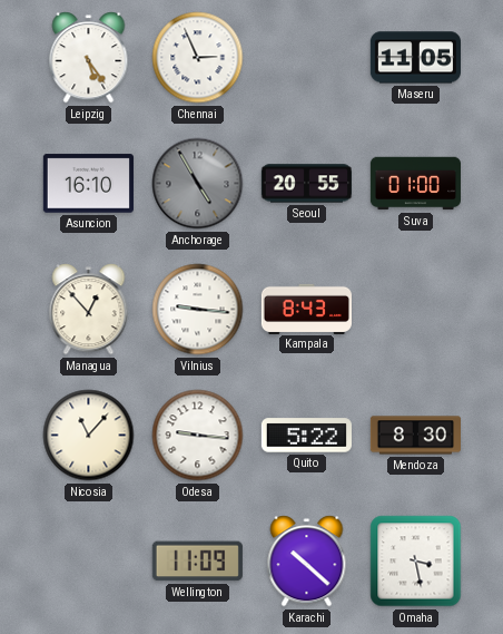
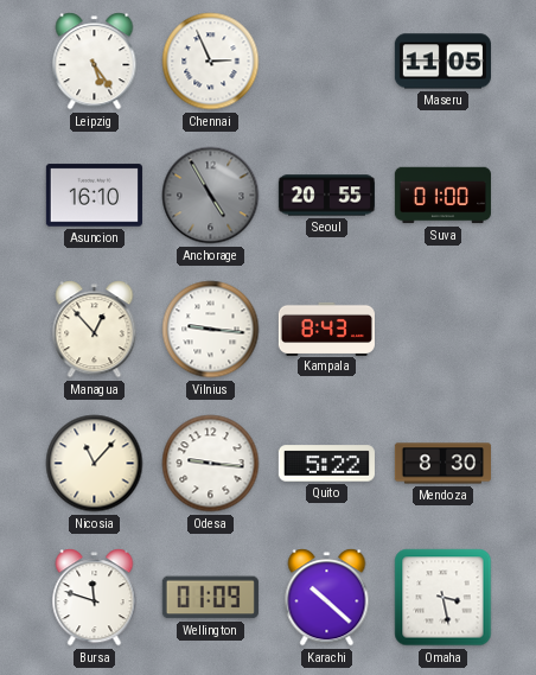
Bursa: none -> 11:48
Wellington: 11:09 -> 01:09
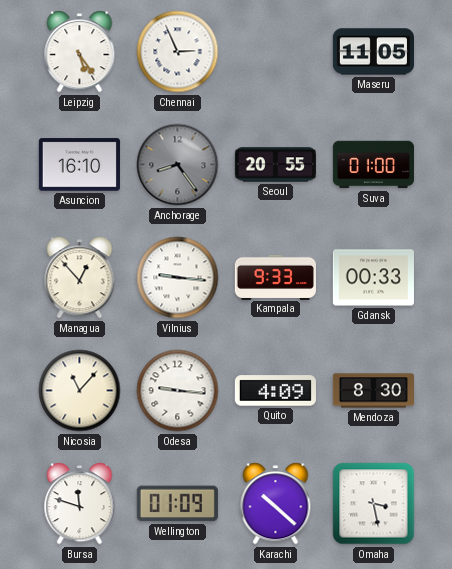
Anchorage: 4:55 -> 8:24
Kampala: 8:43 -> 9:33
Gdansk: none -> 00:33
Quito: 5:22 -> 4:09
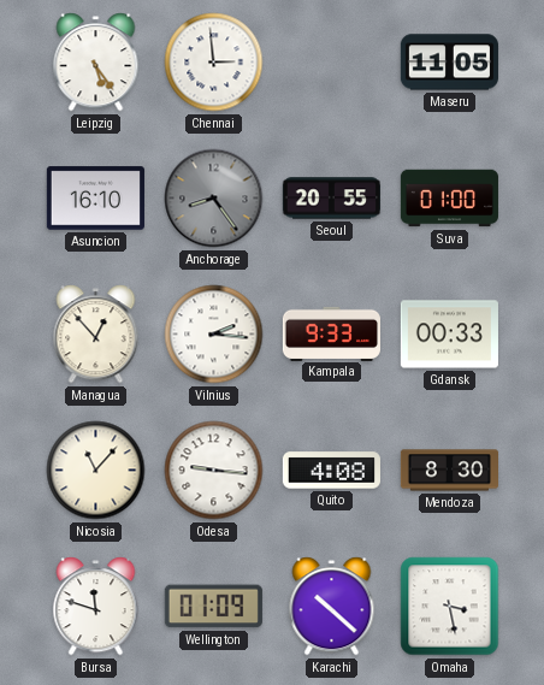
Chennai: 2:56 -> 2:59
Vilnius: 9:16 -> 2:16
Quito: 4:09 -> 4:08
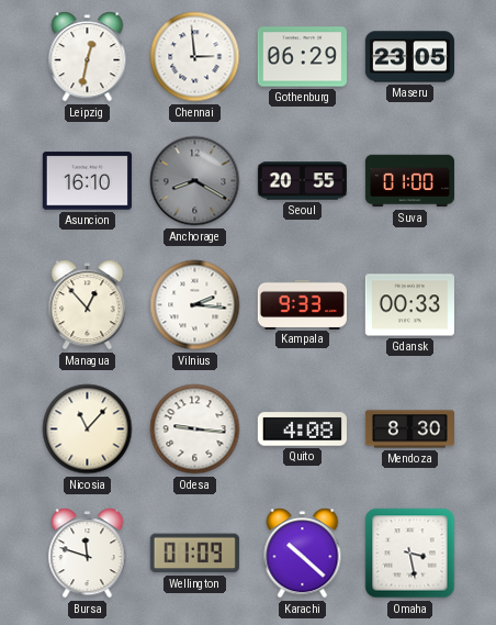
Leipzig: 5:24 -> 12:32
Gothenburg: none -> 06:29
Maseru: 11:05 -> 23:05
Anchorage: 8:24 -> 8:20
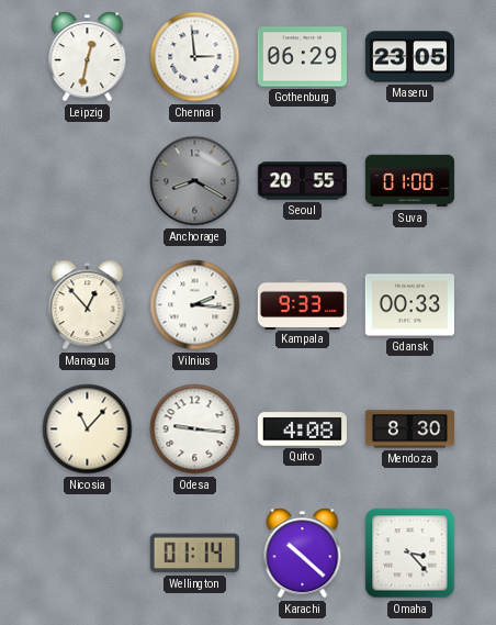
Asuncion: 16:10 -> none
Bursa: 11:48 -> none
Wellington: 01:09 -> 01:14
Omaha: 3:28 -> 3:23
